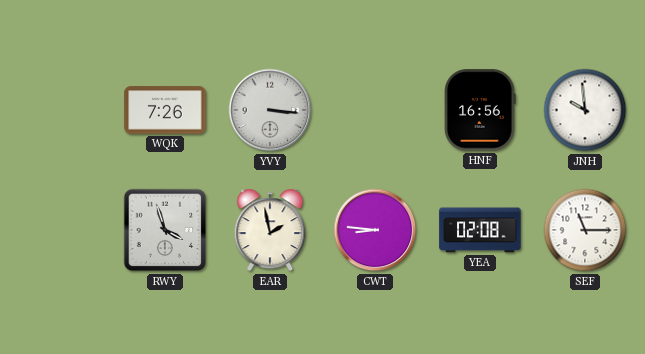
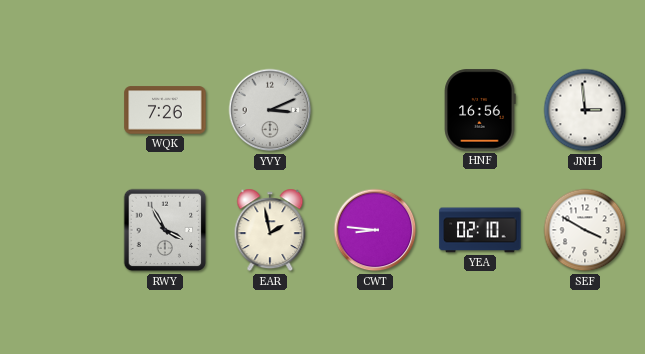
YVY: 3:16 -> 3:11
JNH: 9:59 -> 2:59
RWY: 3:57 -> 3:55
YEA: 02:08 -> 02:10
SEF: 11:15 -> 3:50
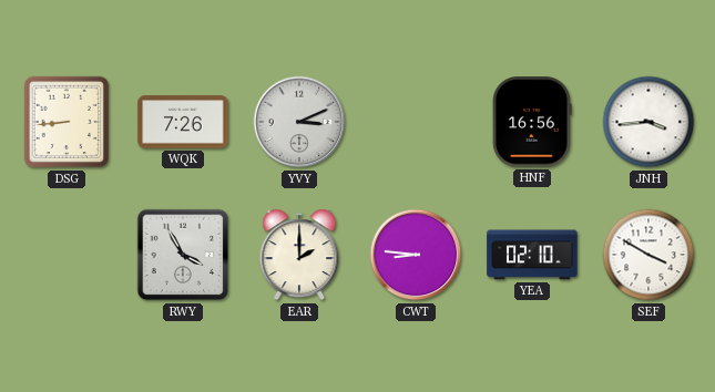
DSG: none -> 8:44
JNH: 2:59 -> 3:44
EAR: 1:58 -> 2:00
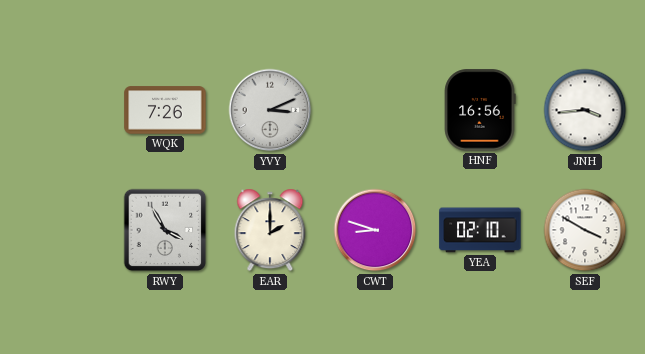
DSG: 8:44 -> none
CWT: 8:46 -> 8:48
